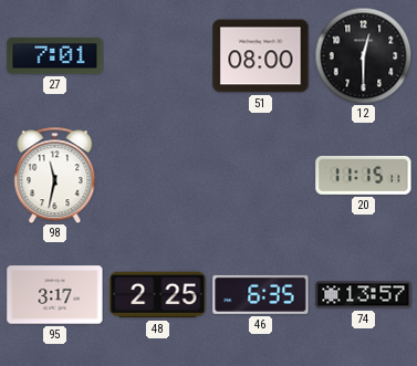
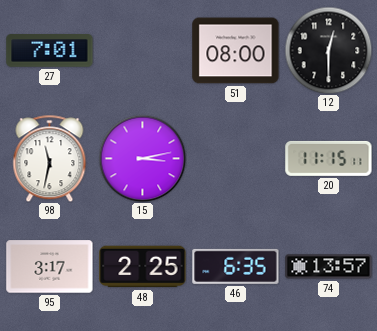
15: none -> 3:13
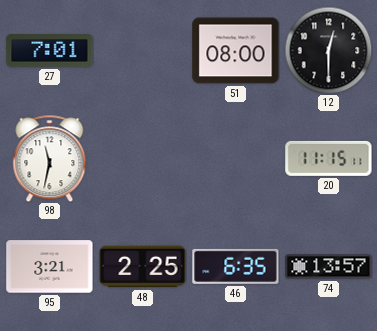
15: 3:13 -> none
95: 3:17 -> 3:21
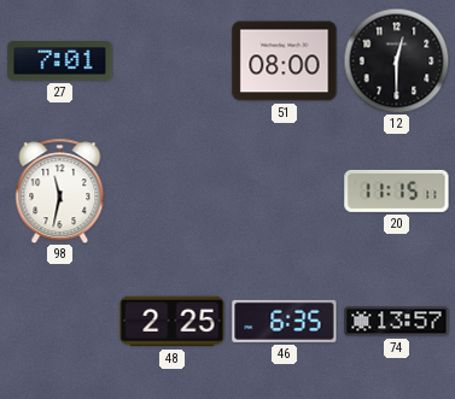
95: 3:21 -> none
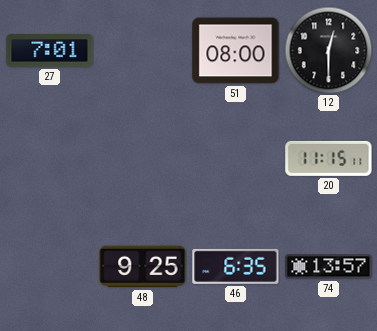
98: 11:32 -> none
48: 2:25 -> 9:25
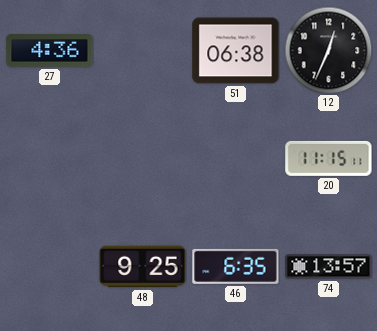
27: 7:01 -> 4:36
51: 08:00 -> 06:38
12: 12:30 -> 12:34
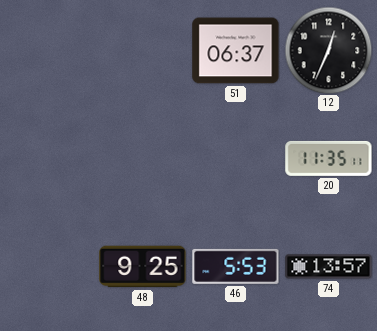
27: 4:36 -> none
51: 06:38 -> 06:37
20: 11:15 -> 11:35
46: 6:35 -> 5:53
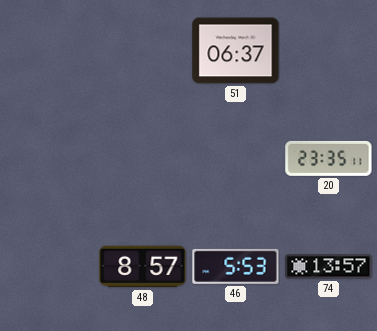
12: 12:34 -> none
20: 11:35 -> 23:35
48: 9:25 -> 8:57
